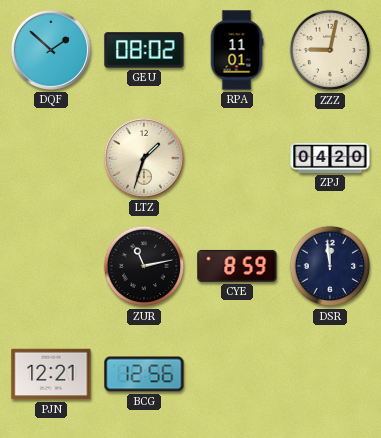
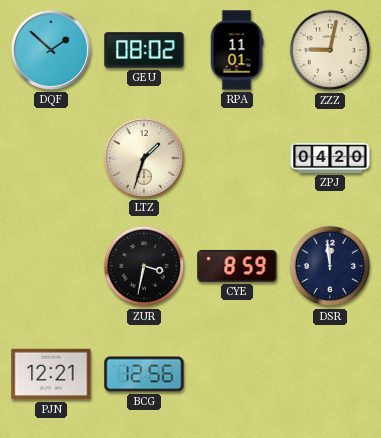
ZUR: 11:13 -> 3:32
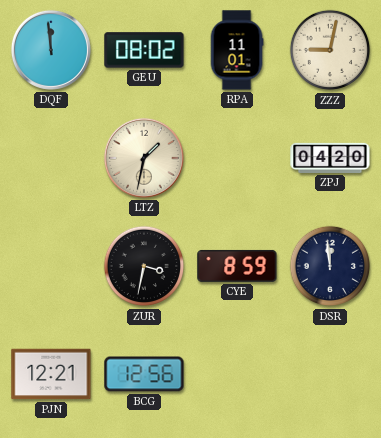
DQF: 1:52 -> 11:59
LTZ: 1:33 -> 1:32
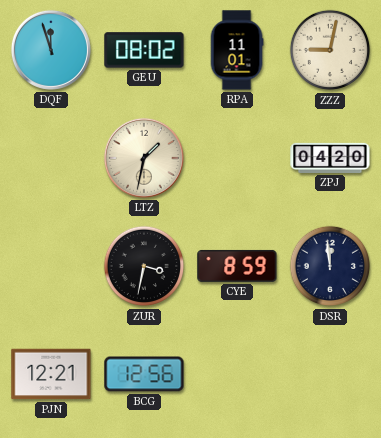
DQF: 11:59 -> 11:57
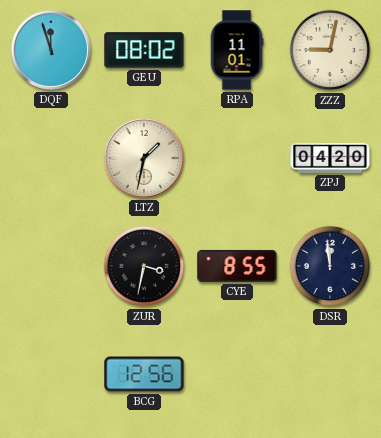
CYE: 8:59 -> 8:55
PJN: 12:21 -> none
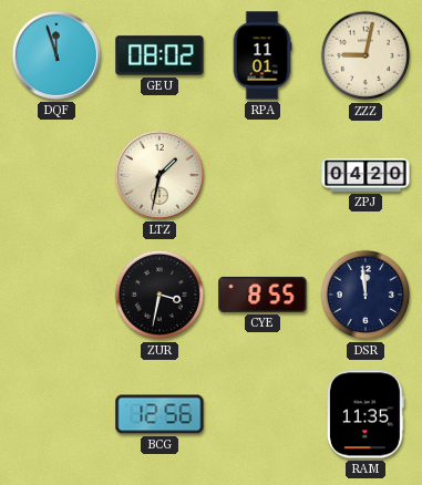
RAM: none -> 11:35
